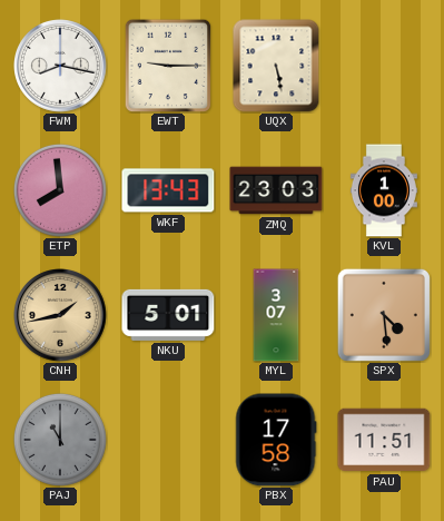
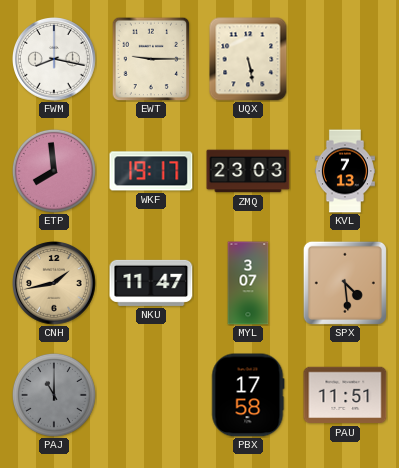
WKF: 13:43 -> 19:17
KVL: 1:00 -> 7:13
NKU: 5:01 -> 11:47
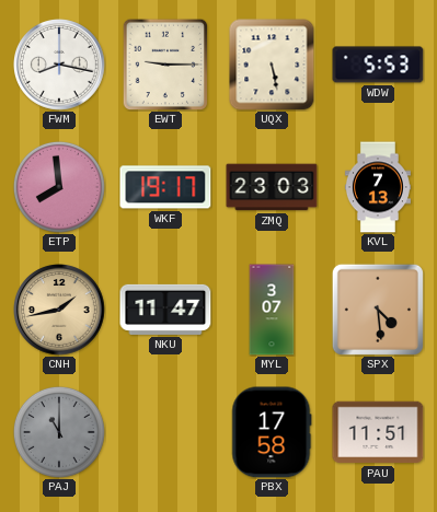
WDW: none -> 5:53
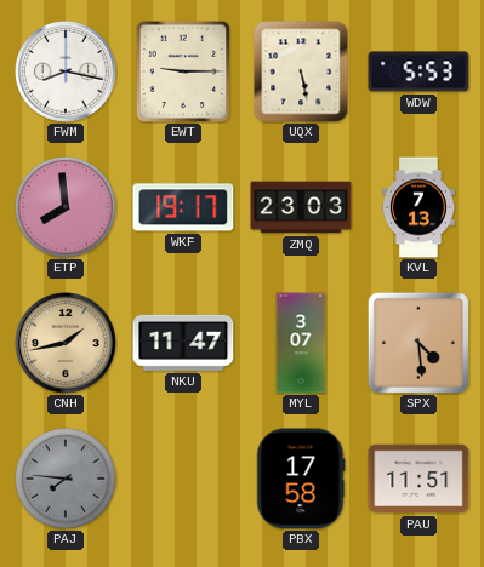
PAJ: 11:00 -> 7:46
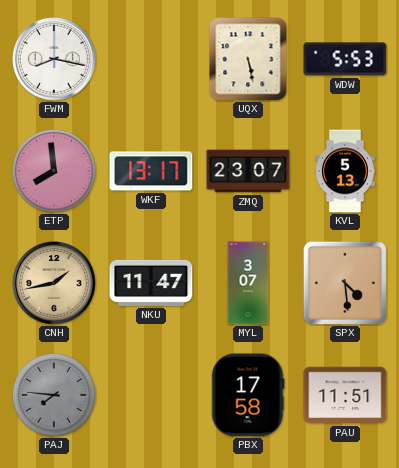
EWT: 9:15 -> none
WKF: 19:17 -> 13:17
ZMQ: 23:03 -> 23:07
KVL: 7:13 -> 5:13
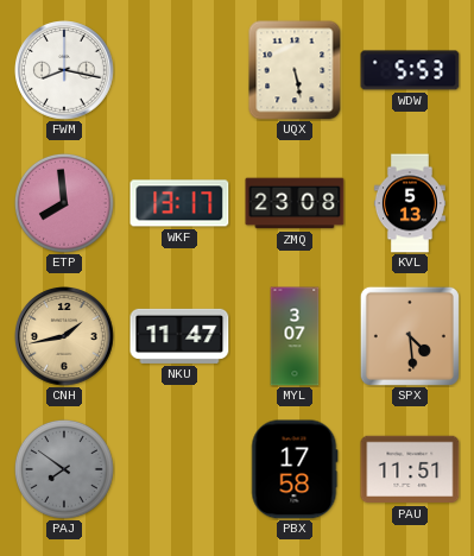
ZMQ: 23:07 -> 23:08
PAJ: 7:46 -> 7:51
